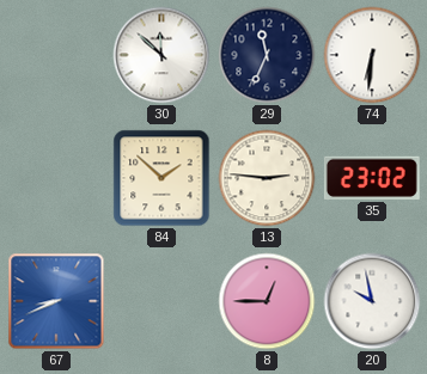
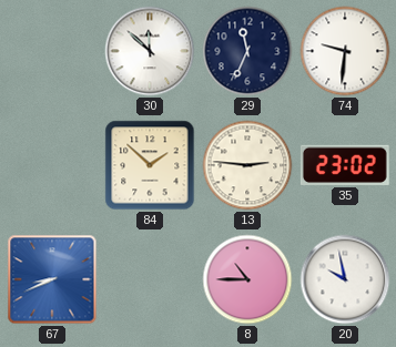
74: 6:31 -> 9:31
8: 12:45 -> 10:45
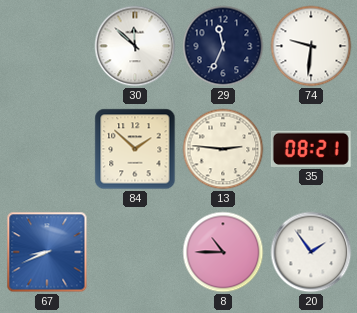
35: 23:02 -> 08:21
20: 9:58 -> 1:54
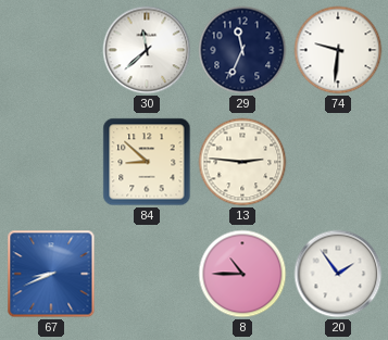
30: 11:52 -> 11:38
84: 1:52 -> 8:52
35: 08:21 -> none
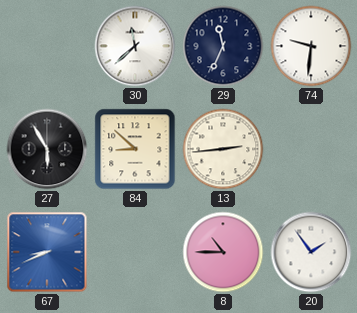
27: none -> 5:55
13: 2:46 -> 2:44
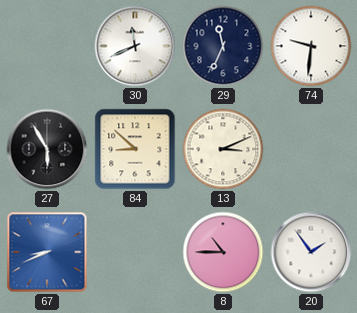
30: 11:38 -> 11:41
13: 2:44 -> 3:11
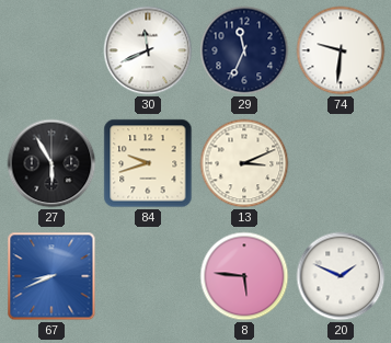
84: 8:52 -> 9:42
8: 10:45 -> 5:46
20: 1:54 -> 1:49
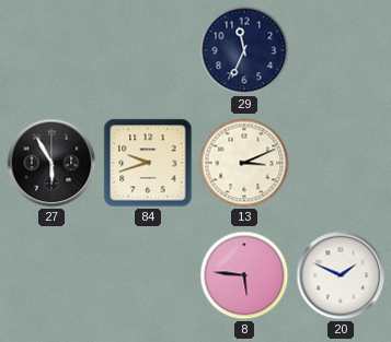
30: 11:41 -> none
74: 9:31 -> none
67: 8:41 -> none
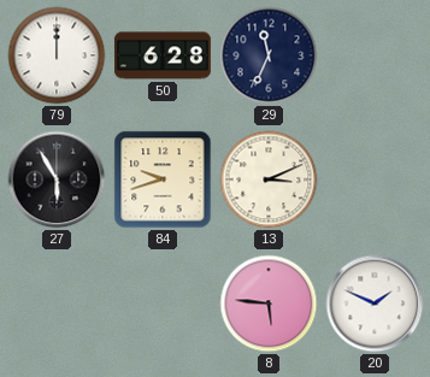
79: none -> 12:00
50: none -> 6:28
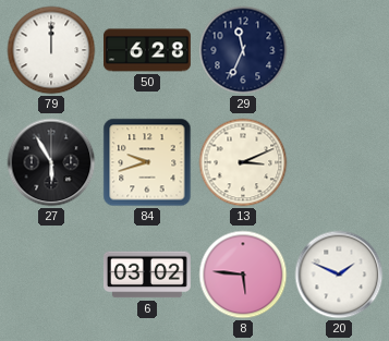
6: none -> 03:02
